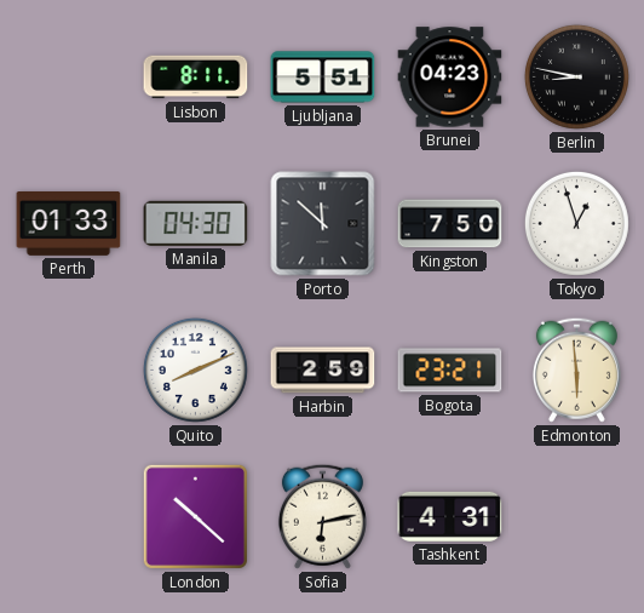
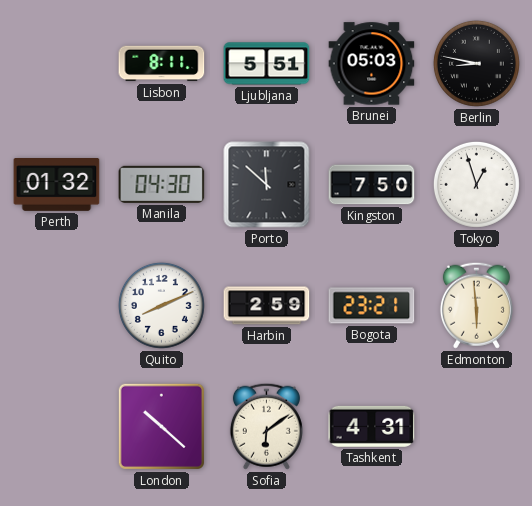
Brunei: 04:23 -> 05:03
Perth: 01:33 -> 01:32
Sofia: 6:13 -> 6:09
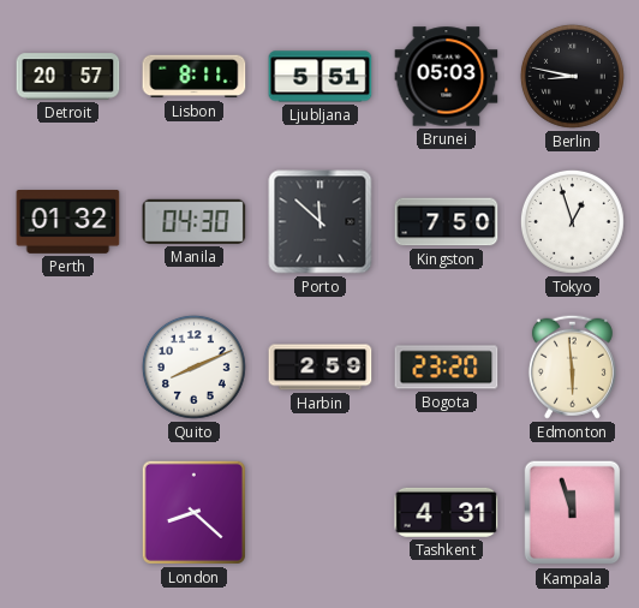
Detroit: none -> 20:57
Bogota: 23:21 -> 23:20
London: 10:22 -> 8:22
Sofia: 6:09 -> none
Kampala: none -> 11:57
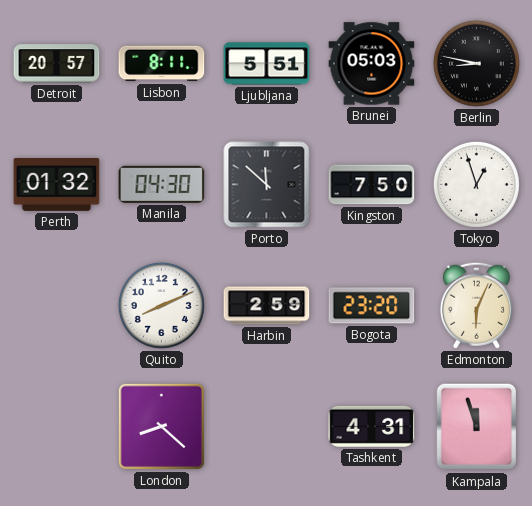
Edmonton: 5:59 -> 6:04
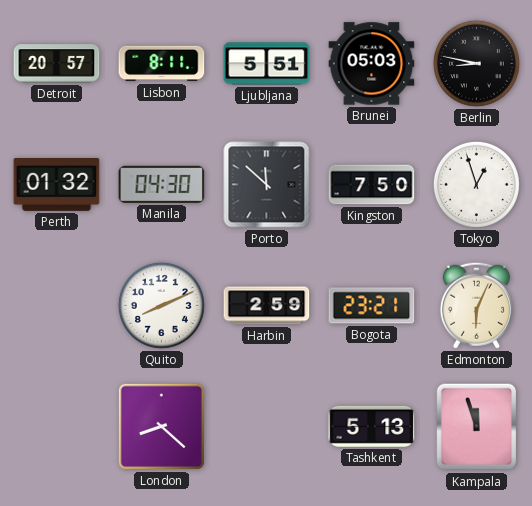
Bogota: 23:20 -> 23:21
Tashkent: 4:31 -> 5:13
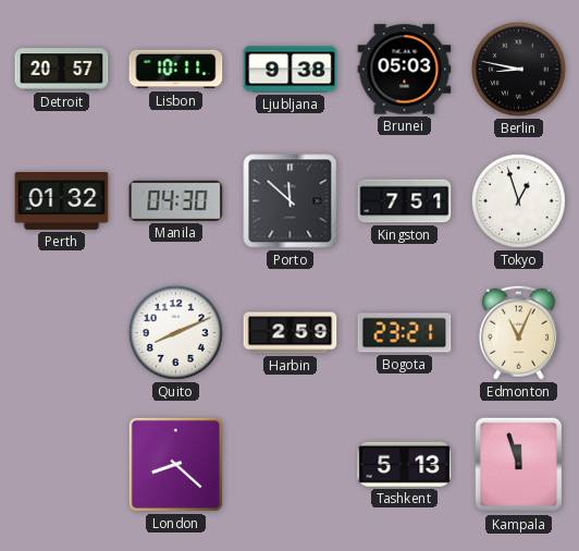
Lisbon: 8:11 -> 10:11
Ljubljana: 5:51 -> 9:38
Kingston: 7:50 -> 7:51
Edmonton: 6:04 -> 11:04
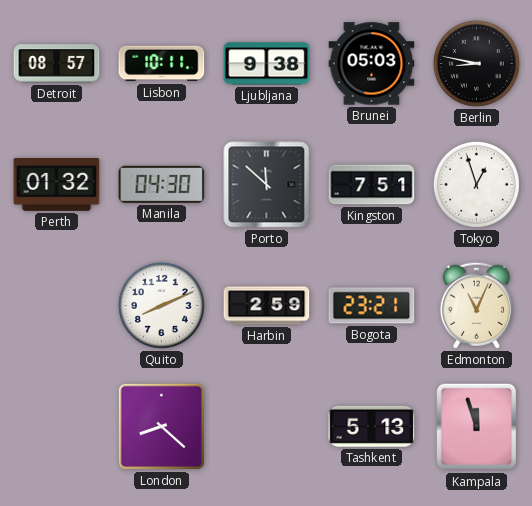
Detroit: 20:57 -> 08:57
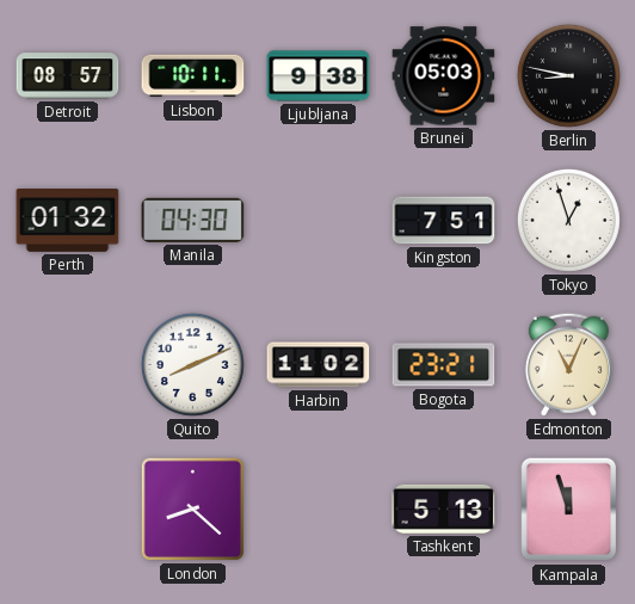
Porto: 11:52 -> none
Harbin: 2:59 -> 11:02
